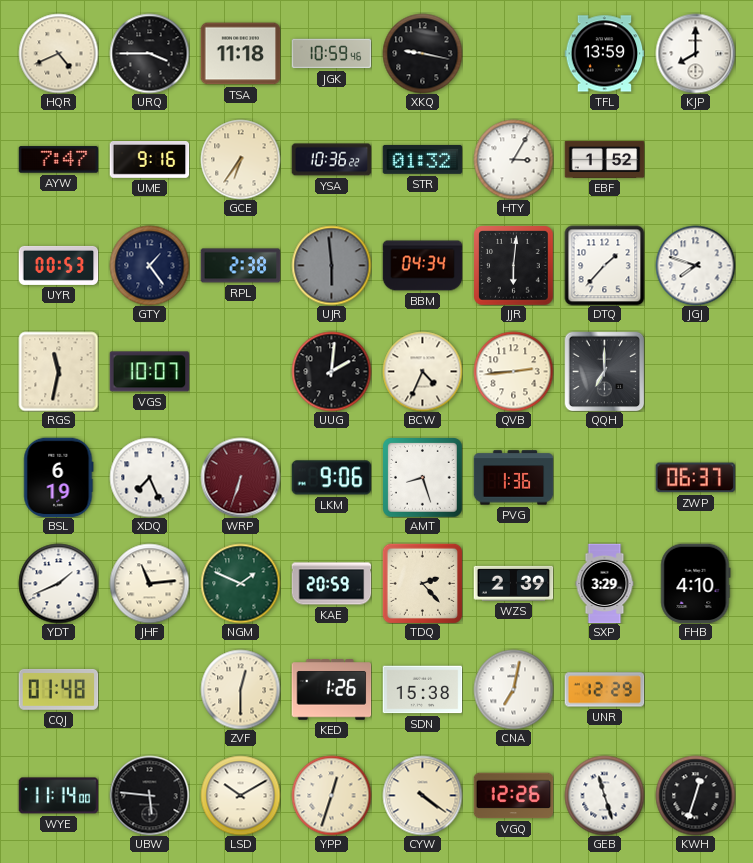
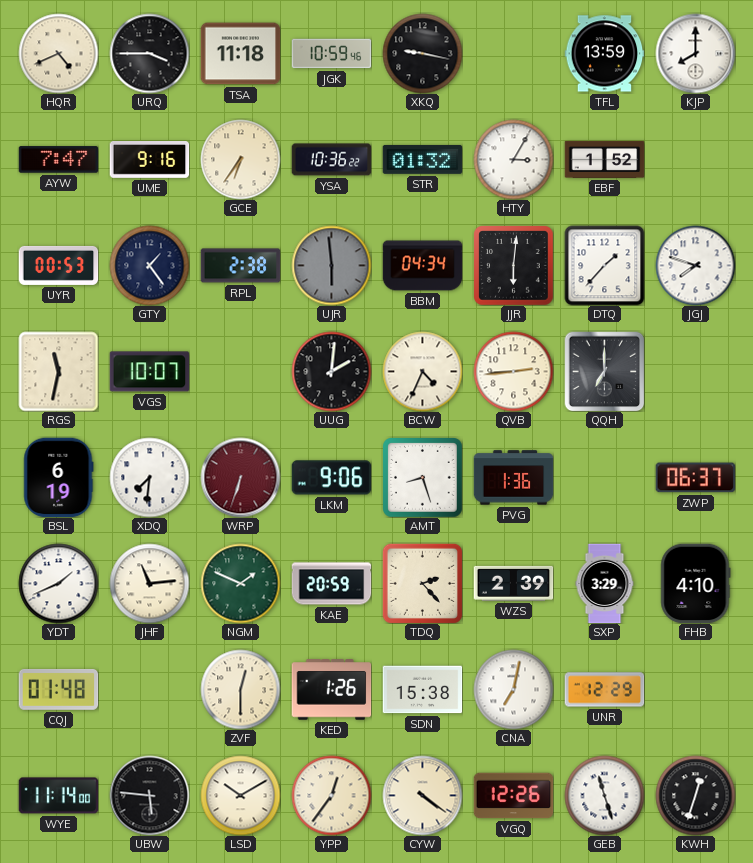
XDQ: 7:26 -> 7:31
YPP: 12:33 -> 12:36
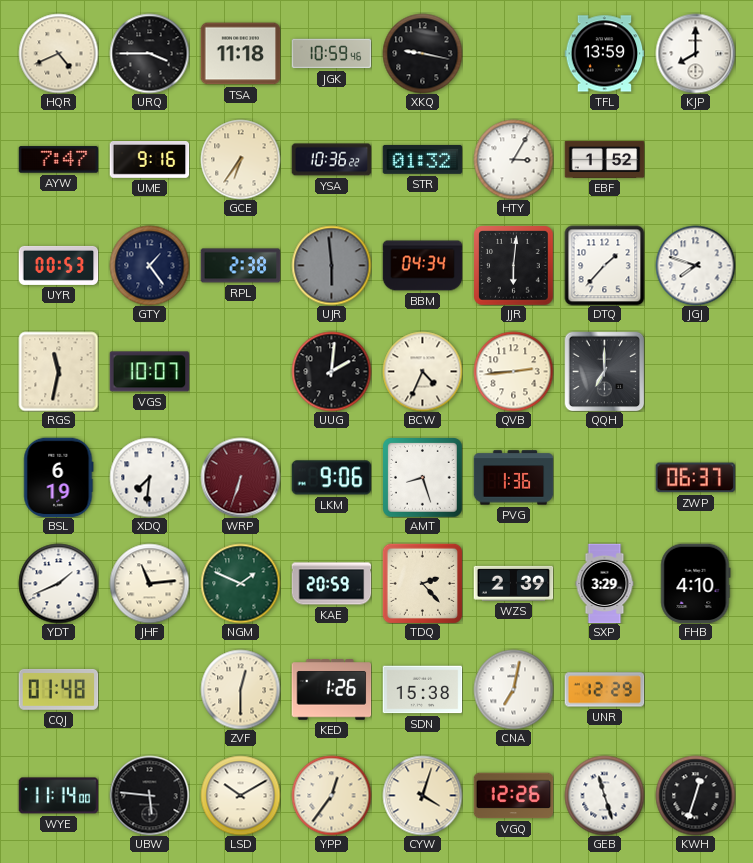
CYW: 4:21 -> 4:03
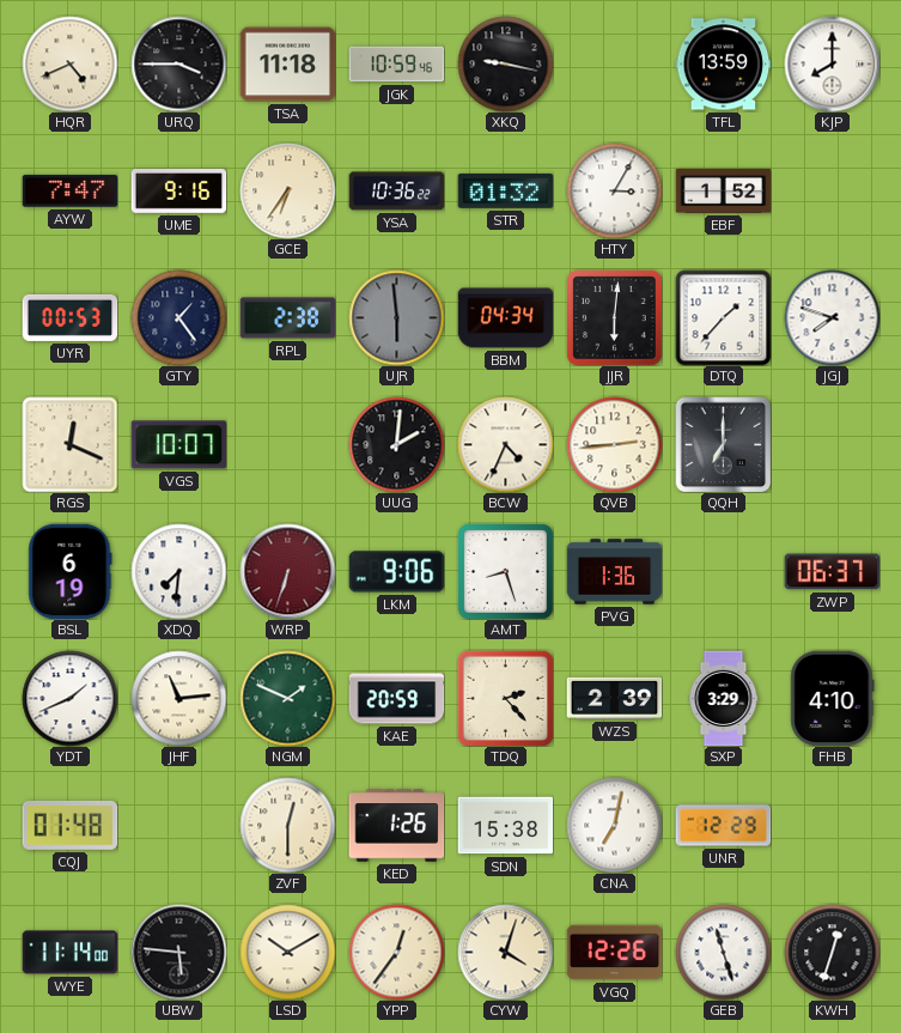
RGS: 11:32 -> 12:19
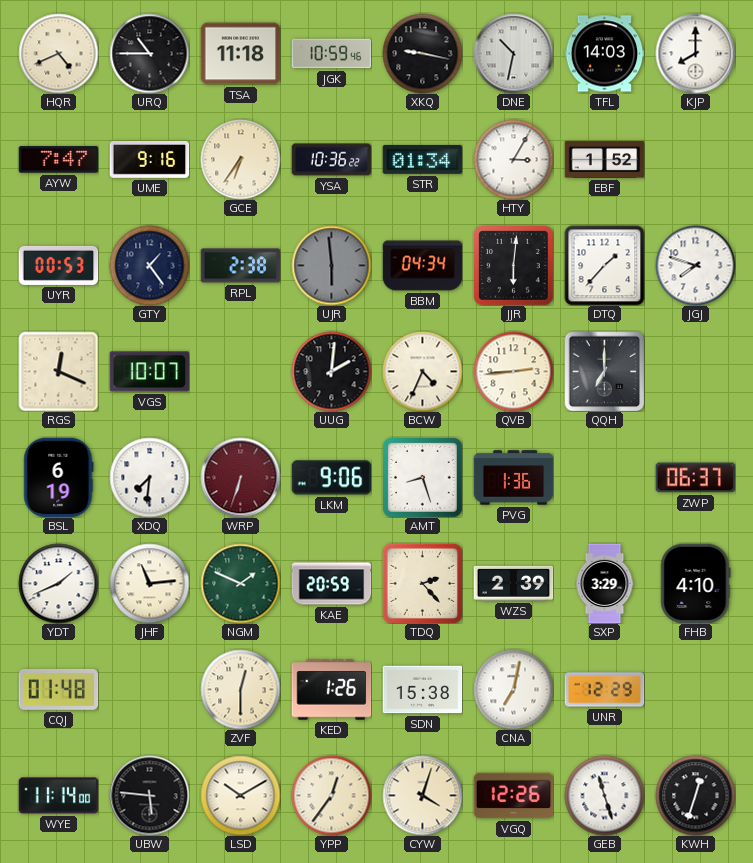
URQ: 3:45 -> 10:45
DNE: none -> 10:32
TFL: 13:59 -> 14:03
STR: 01:32 -> 01:34
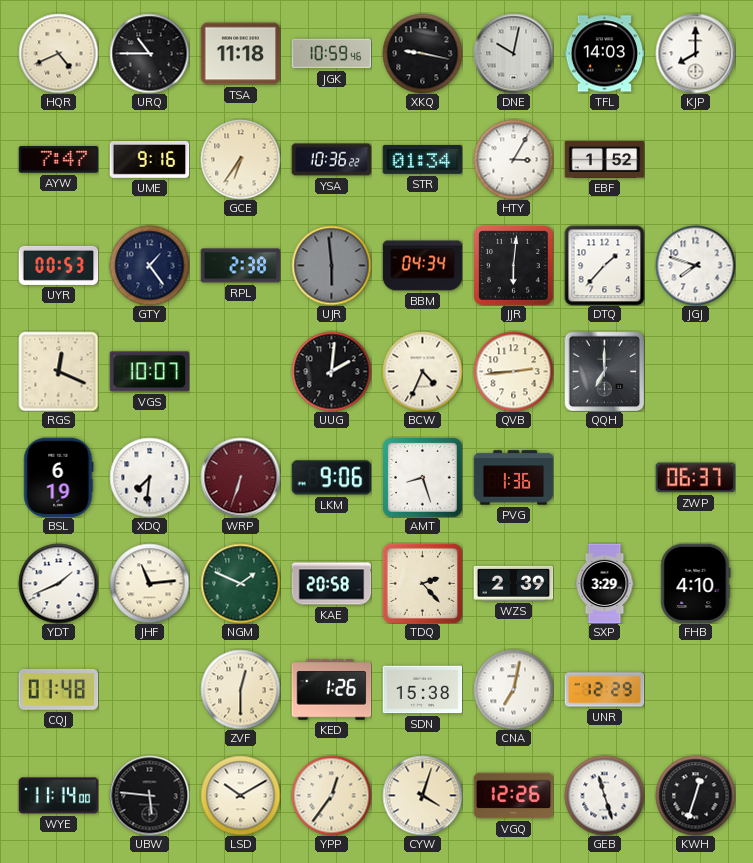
DNE: 10:32 -> 10:02
KAE: 20:59 -> 20:58
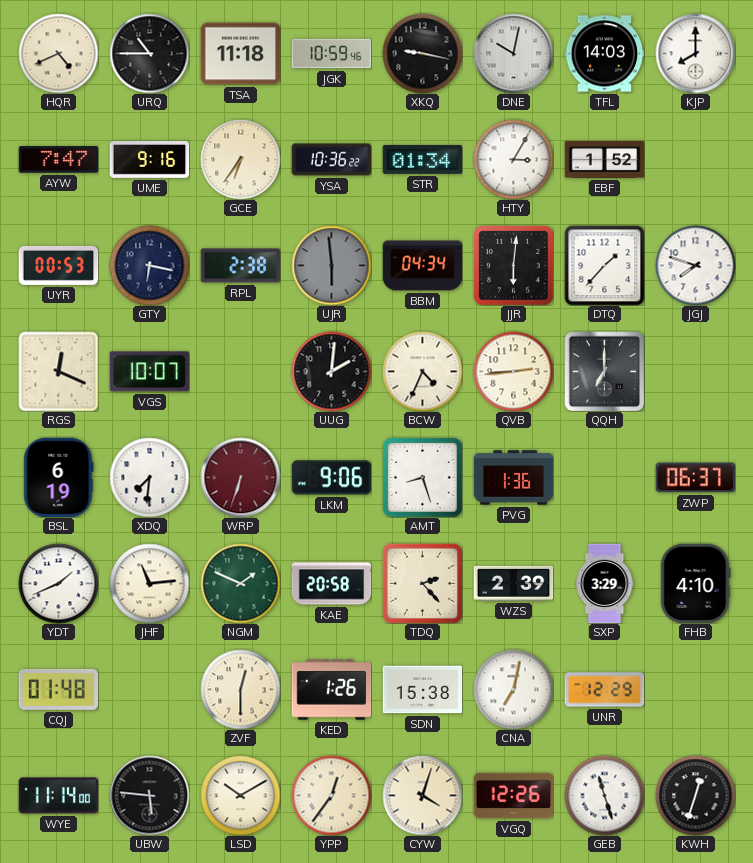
GTY: 1:24 -> 6:17
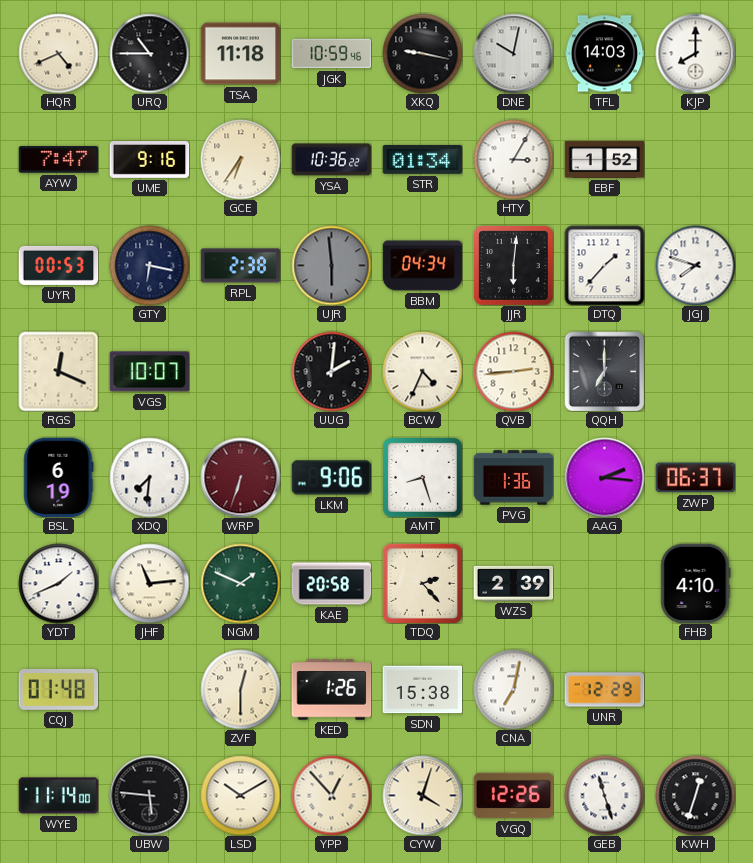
AAG: none -> 2:16
SXP: 3:29 -> none
YPP: 12:36 -> 12:53
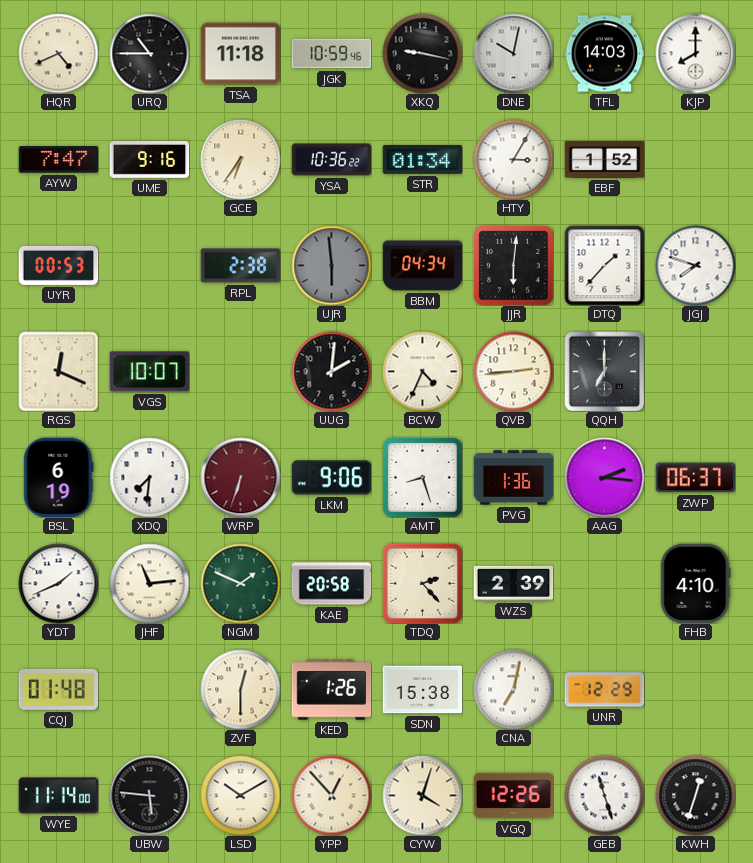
GTY: 6:17 -> none
